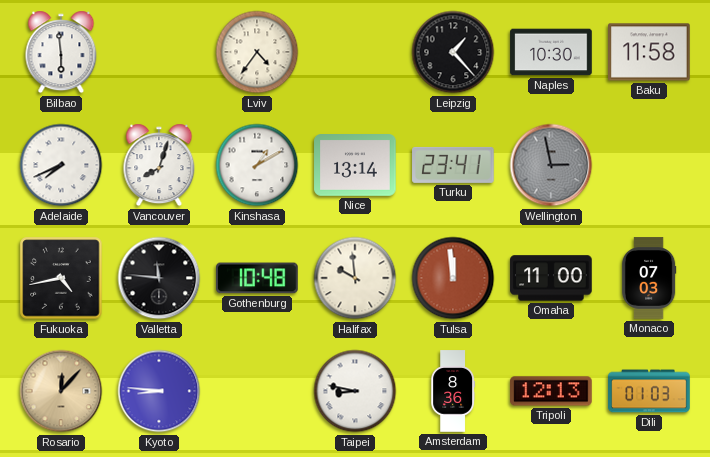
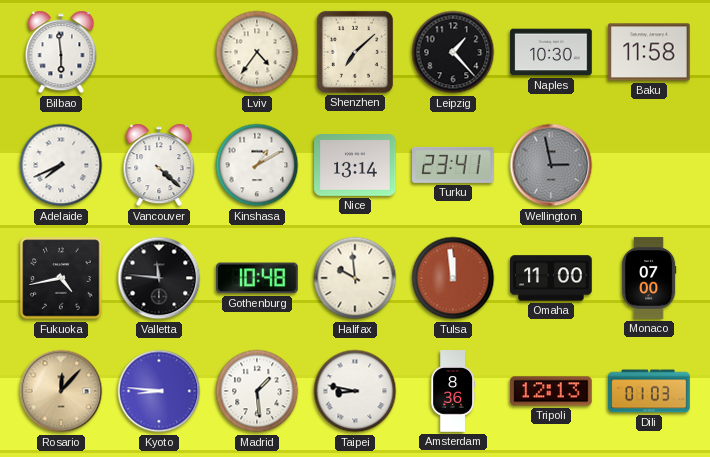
Shenzhen: none -> 7:08
Vancouver: 8:03 -> 4:22
Monaco: 07:03 -> 07:00
Madrid: none -> 1:29
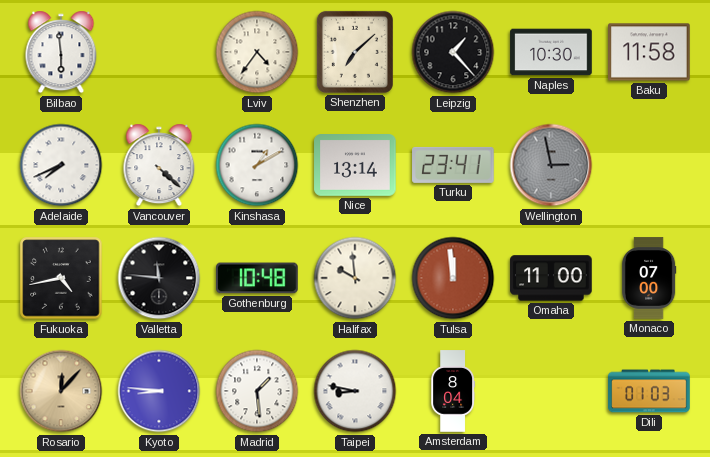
Amsterdam: 8:36 -> 8:04
Tripoli: 12:13 -> none
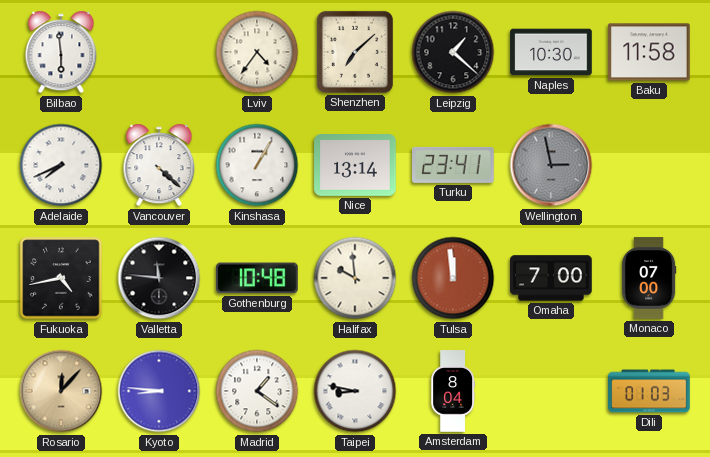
Leipzig: 1:23 -> 1:22
Kinshasa: 1:10 -> 1:05
Omaha: 11:00 -> 7:00
Madrid: 1:29 -> 1:21
